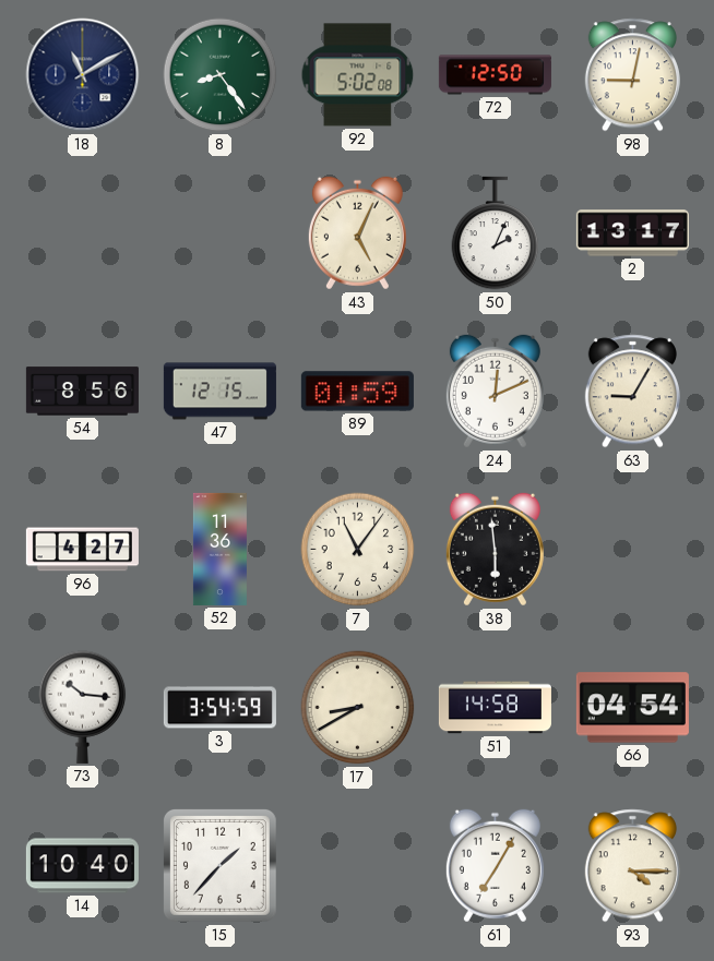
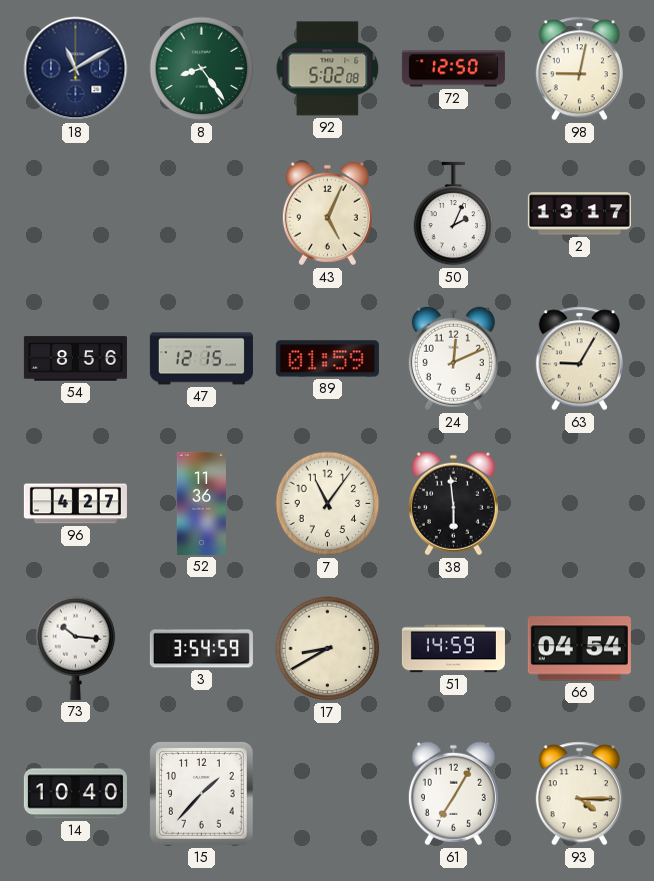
51: 14:58 -> 14:59
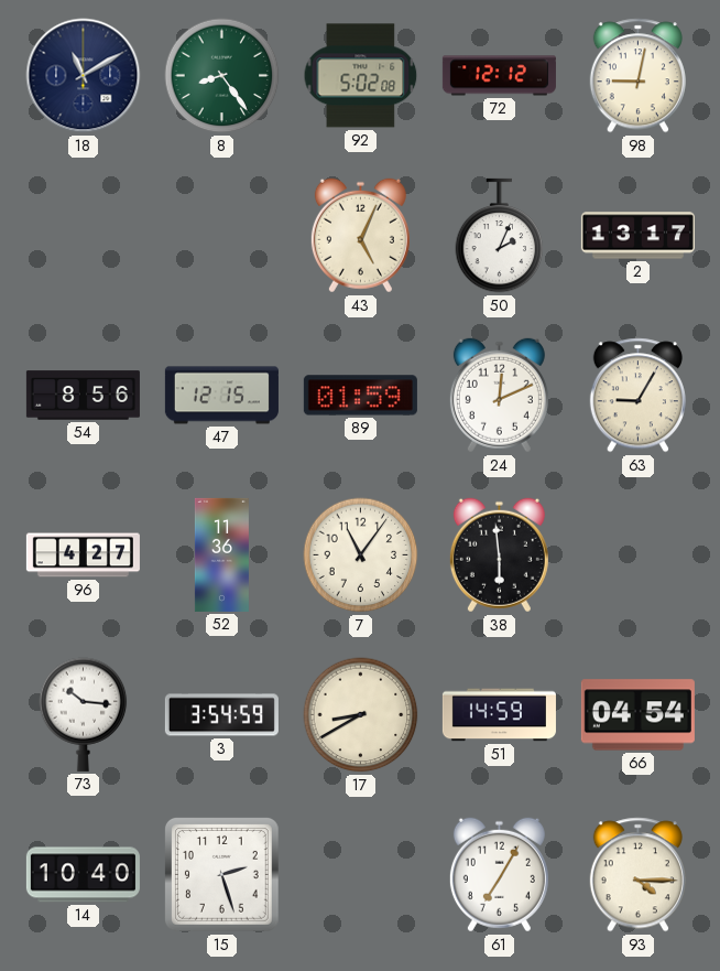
72: 12:50 -> 12:12
15: 1:37 -> 2:27
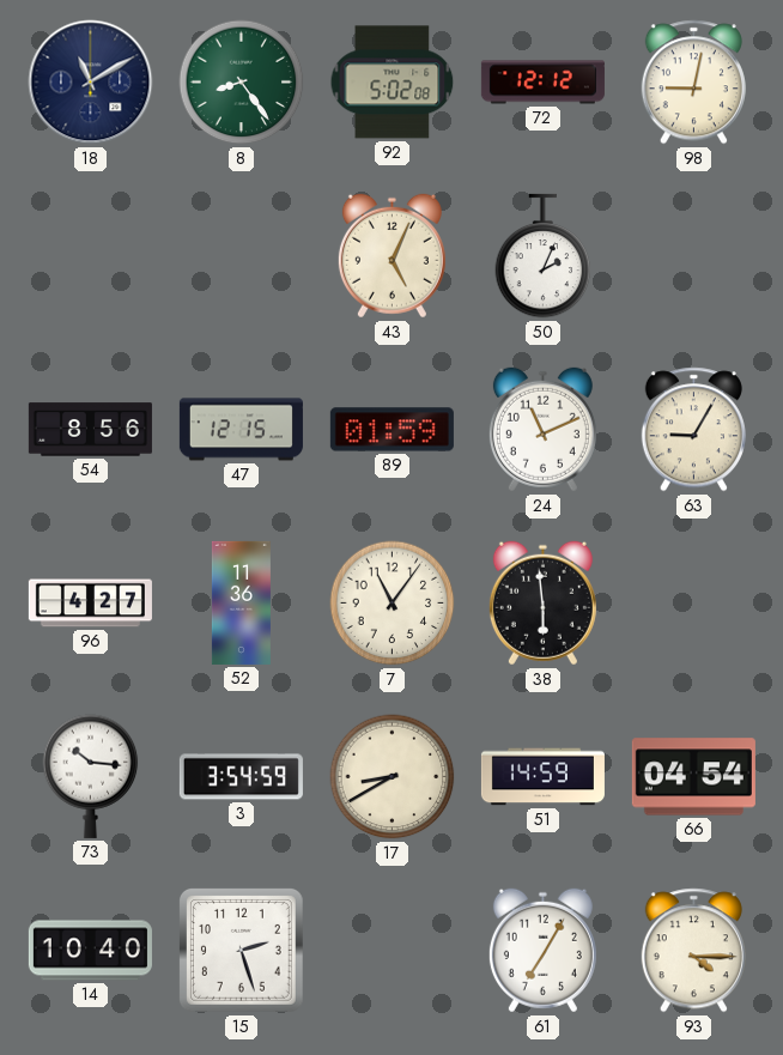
2: 13:17 -> none
24: 12:11 -> 11:11
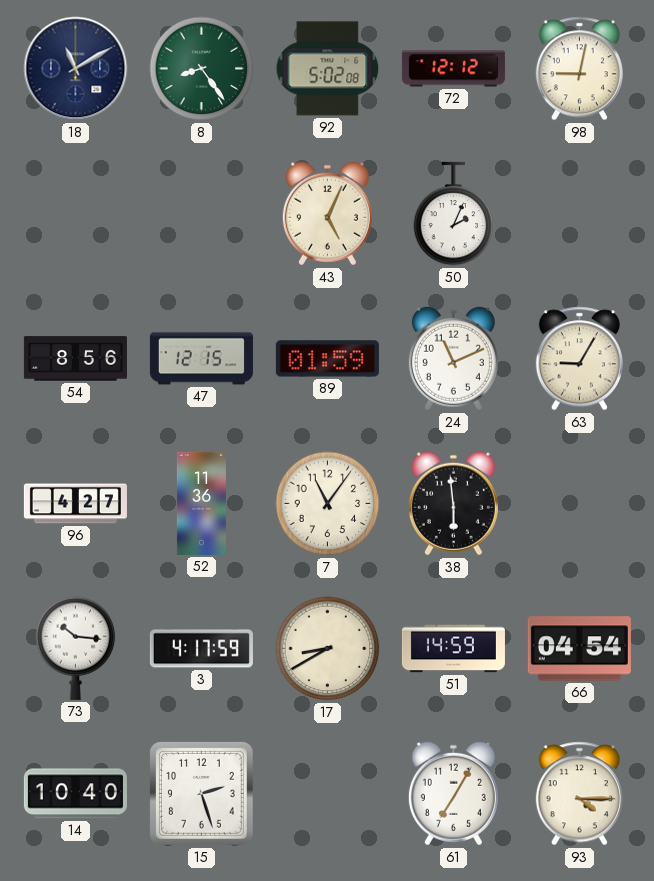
3: 3:54 -> 4:17
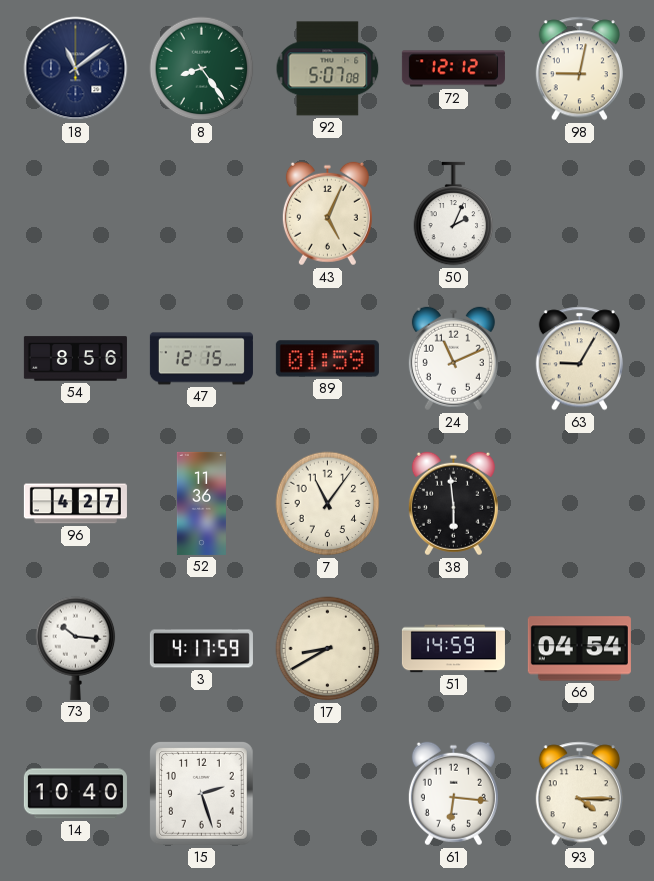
18: 11:10 -> 11:09
92: 5:02 -> 5:07
61: 7:05 -> 6:16
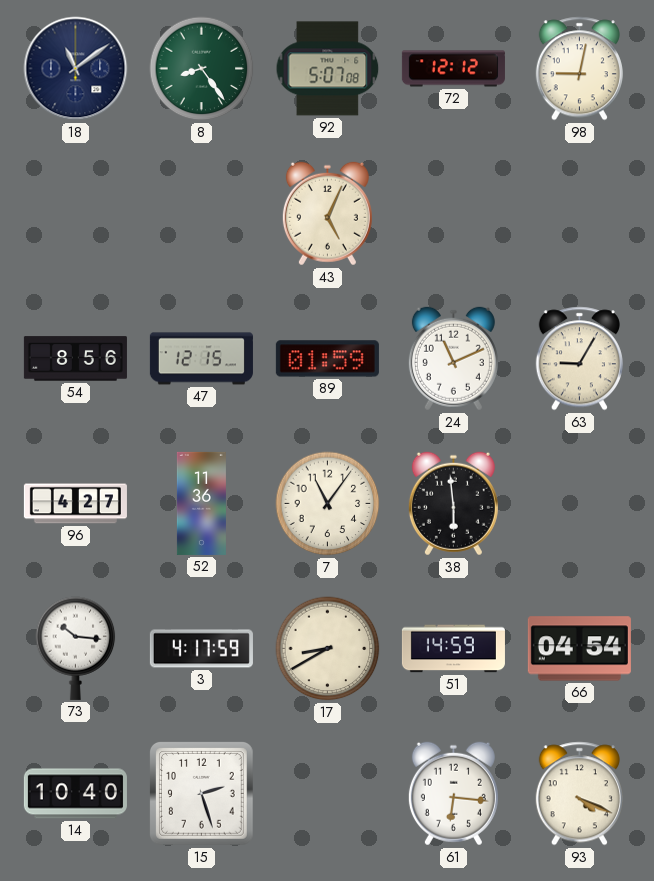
50: 2:04 -> none
93: 4:15 -> 4:19
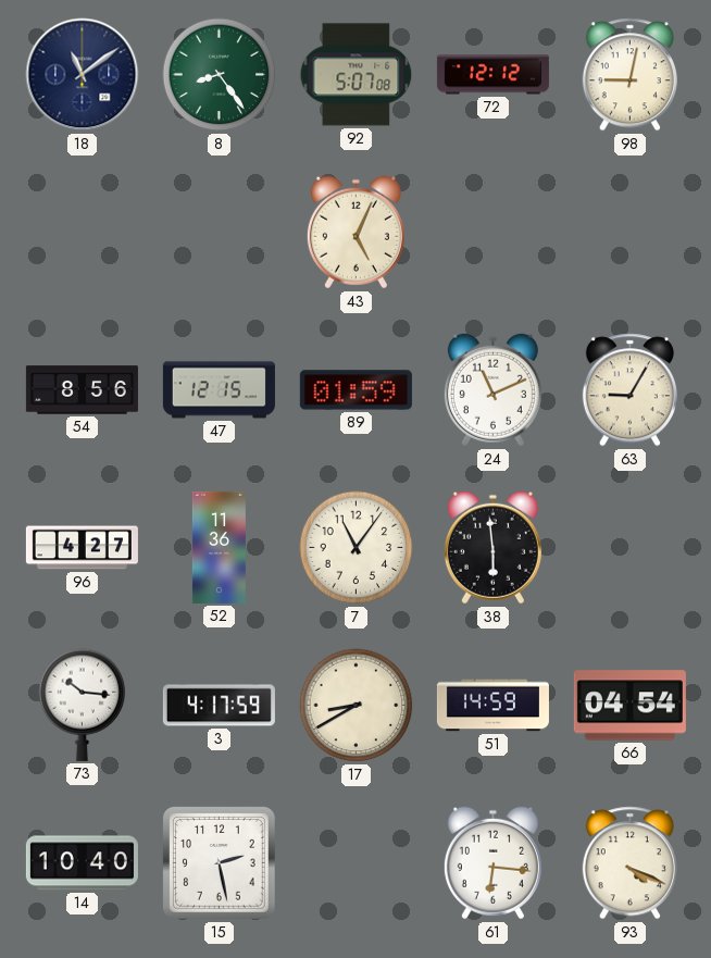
15: 2:27 -> 2:28
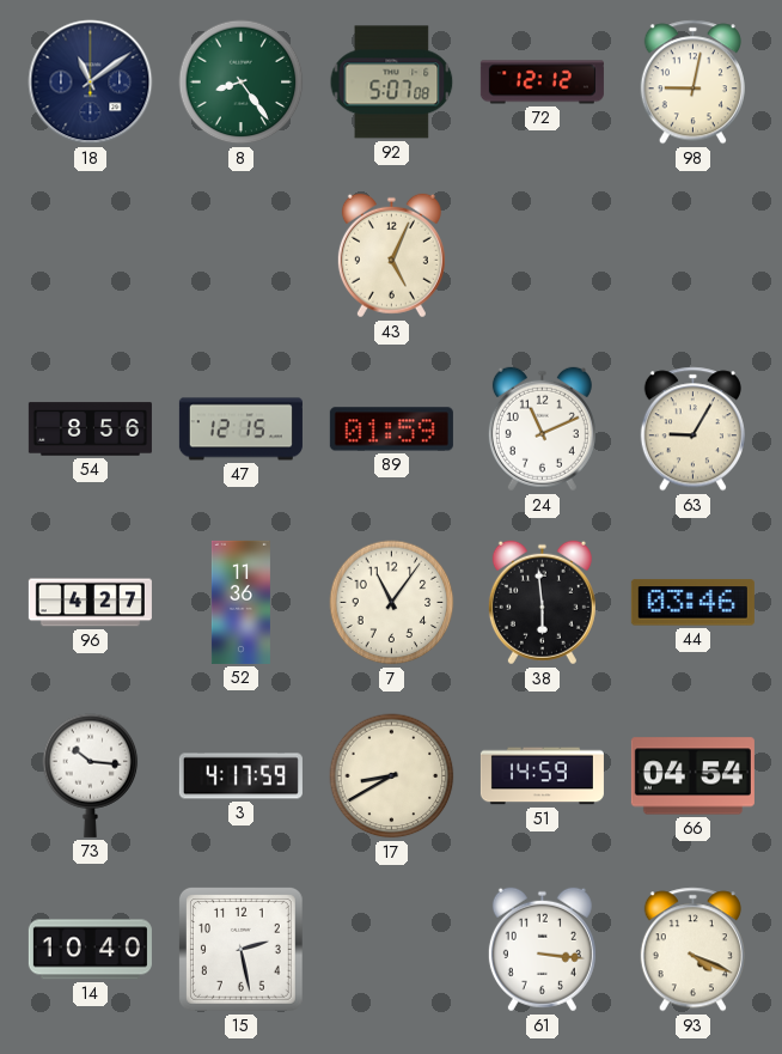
44: none -> 03:46
61: 6:16 -> 3:16
